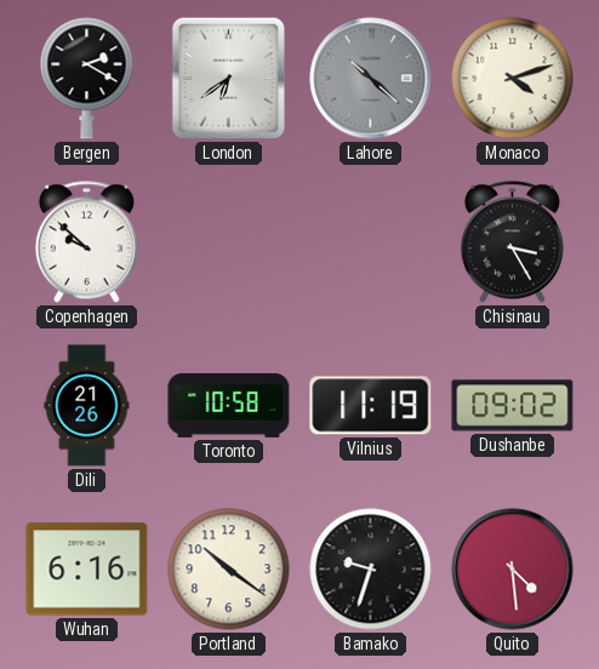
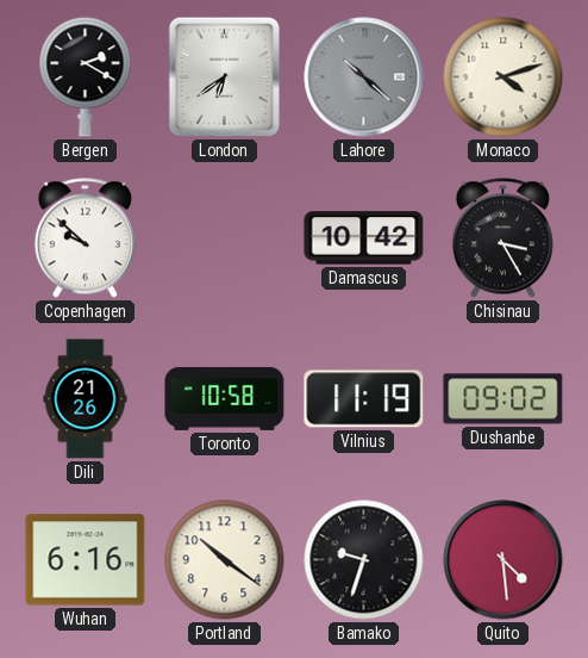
Damascus: none -> 10:42
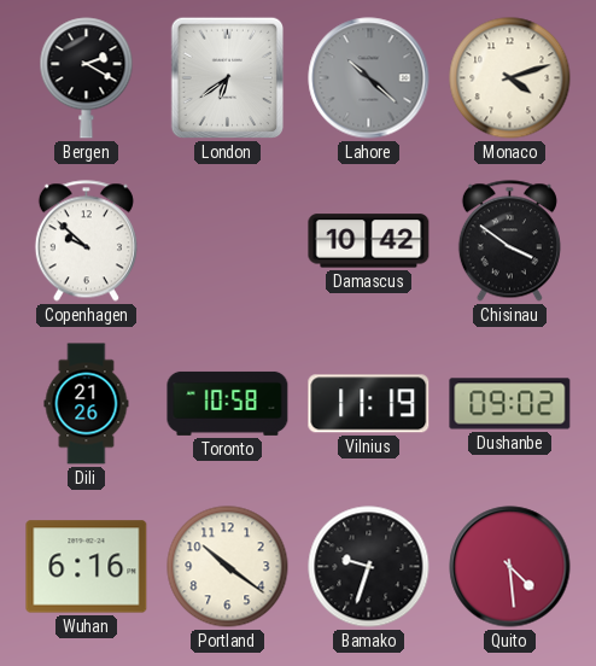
Chisinau: 3:25 -> 3:51
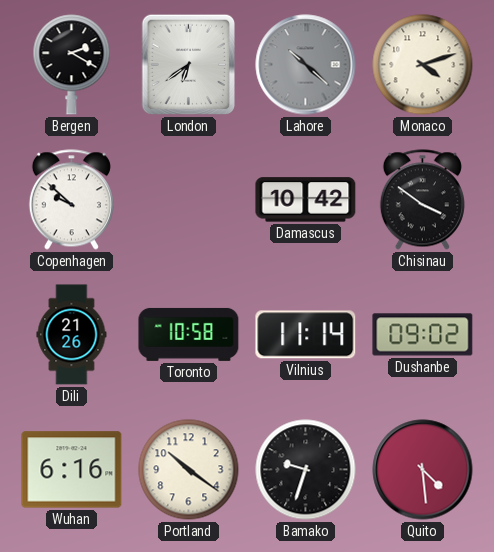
Vilnius: 11:19 -> 11:14
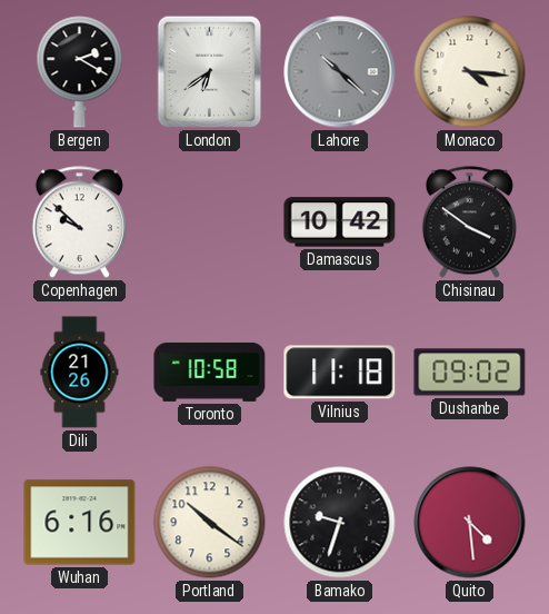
Monaco: 4:12 -> 4:16
Vilnius: 11:14 -> 11:18
